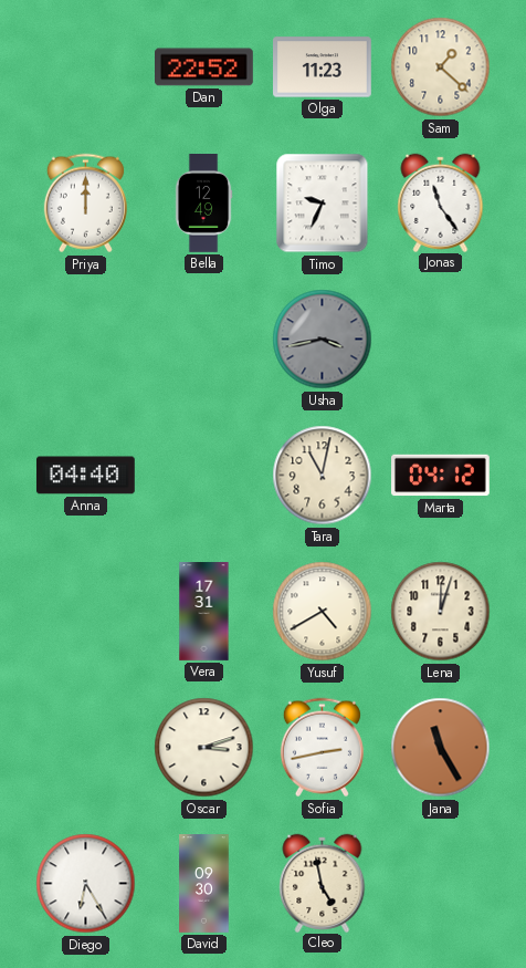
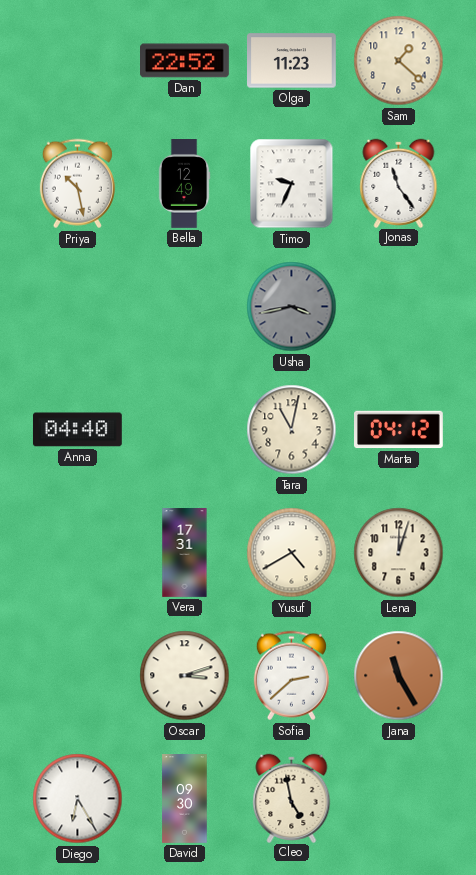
Priya: 12:00 -> 10:28
Sofia: 2:43 -> 2:38
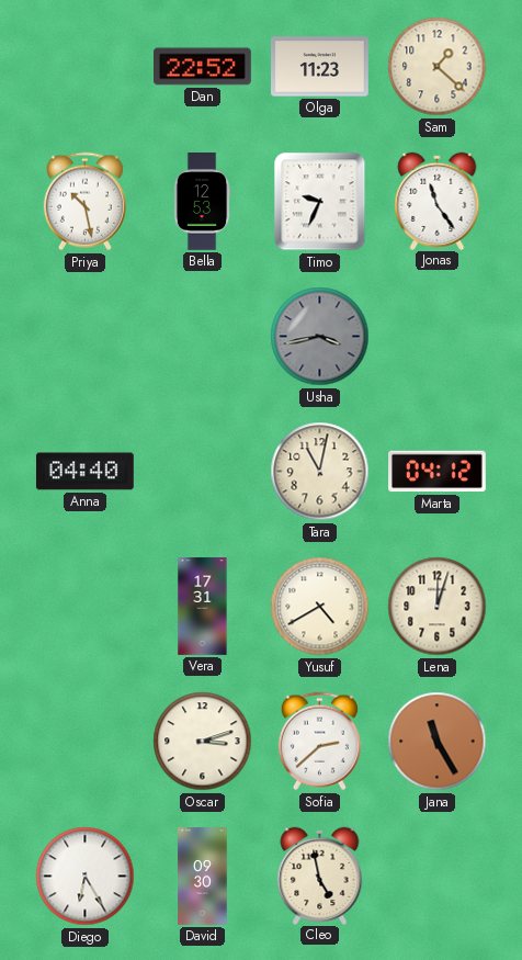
Bella: 12:49 -> 12:53
